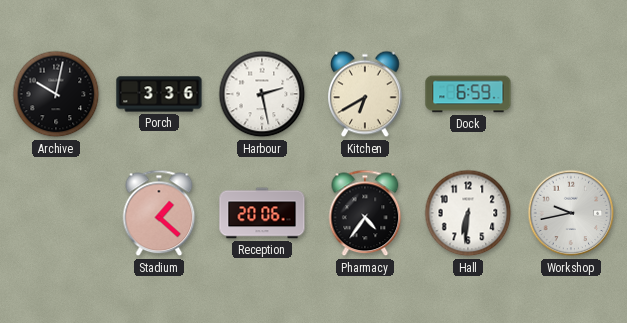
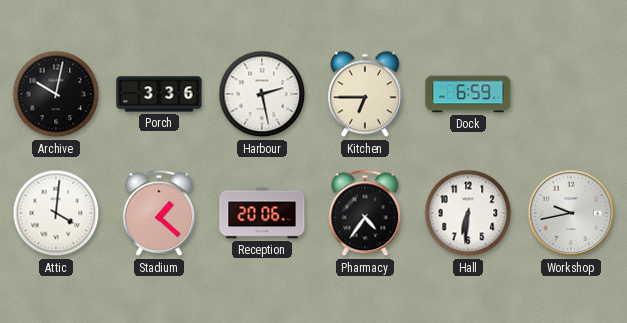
Kitchen: 6:40 -> 6:45
Attic: none -> 4:01
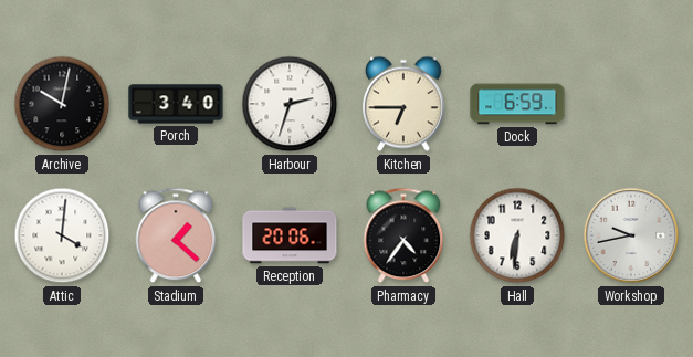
Porch: 3:36 -> 3:40
Harbour: 2:28 -> 2:33
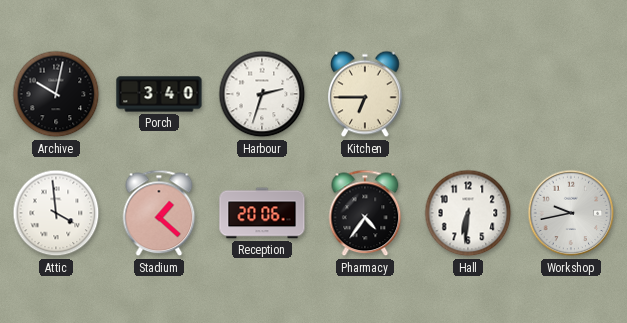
Dock: 6:59 -> none
Attic: 4:01 -> 3:59
